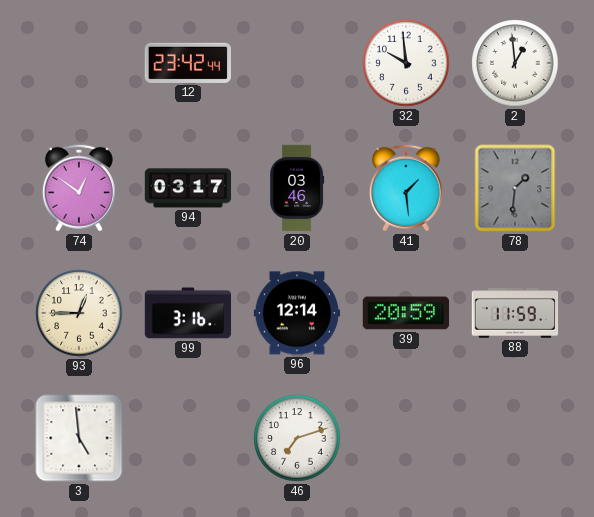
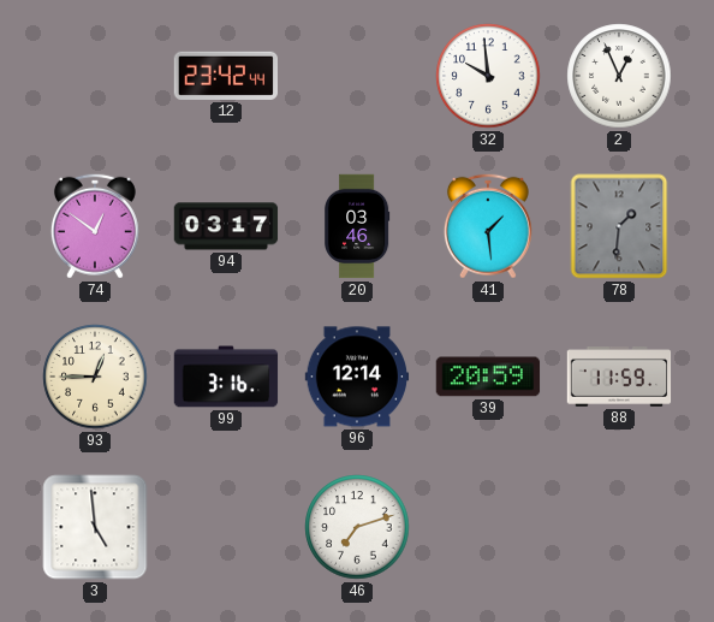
2: 12:59 -> 12:56
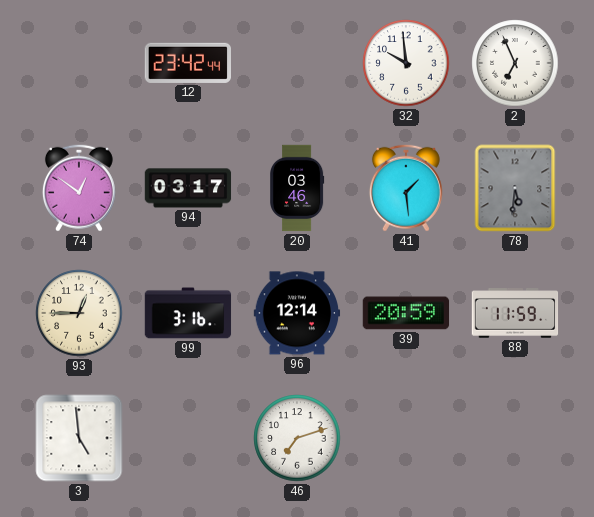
2: 12:56 -> 6:56
78: 1:31 -> 5:31
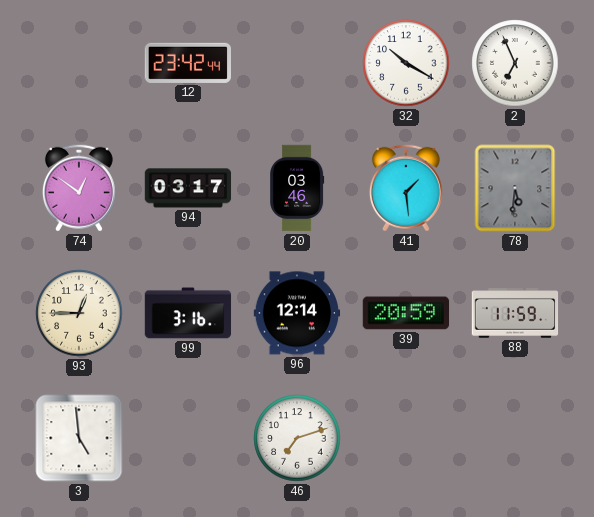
32: 9:59 -> 10:20
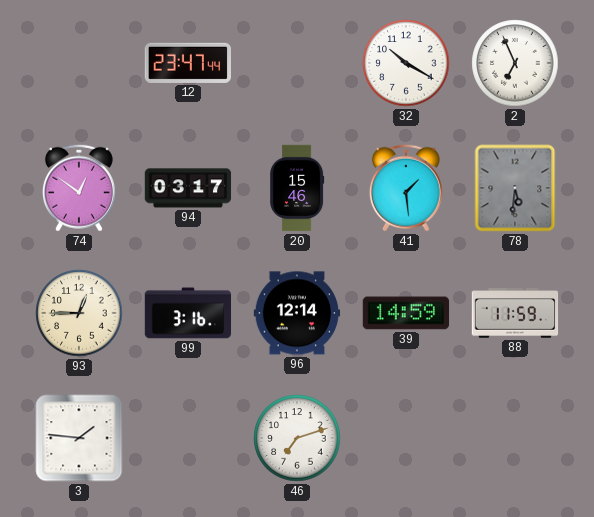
12: 23:42 -> 23:47
20: 03:46 -> 15:46
39: 20:59 -> 14:59
3: 4:59 -> 1:46
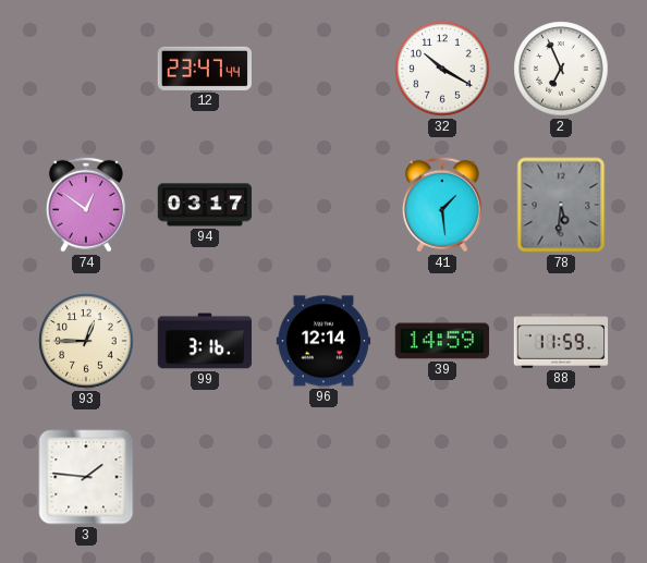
20: 15:46 -> none
46: 7:12 -> none
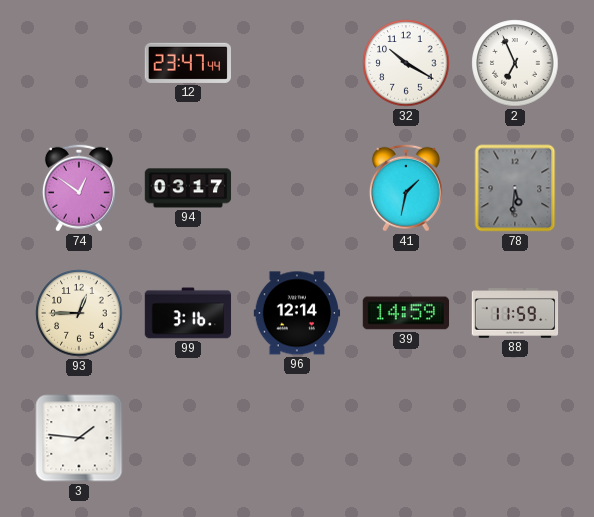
41: 1:29 -> 1:32
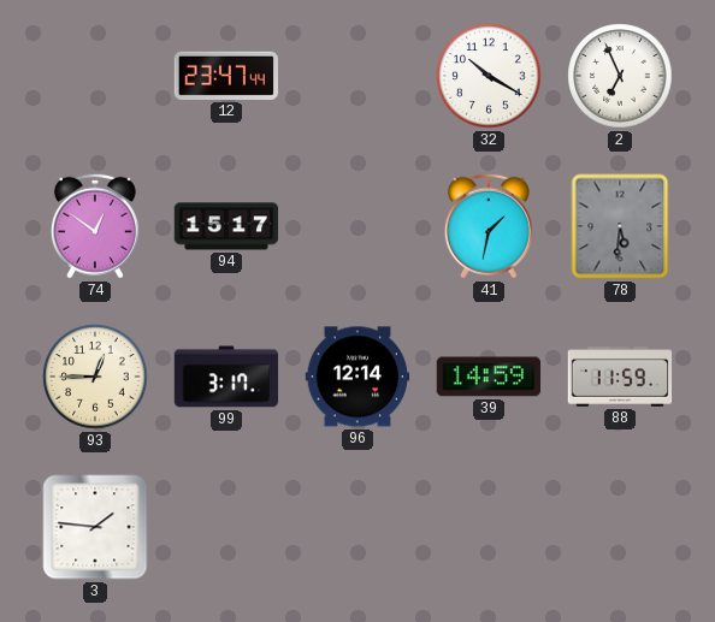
94: 03:17 -> 15:17
99: 3:16 -> 3:17
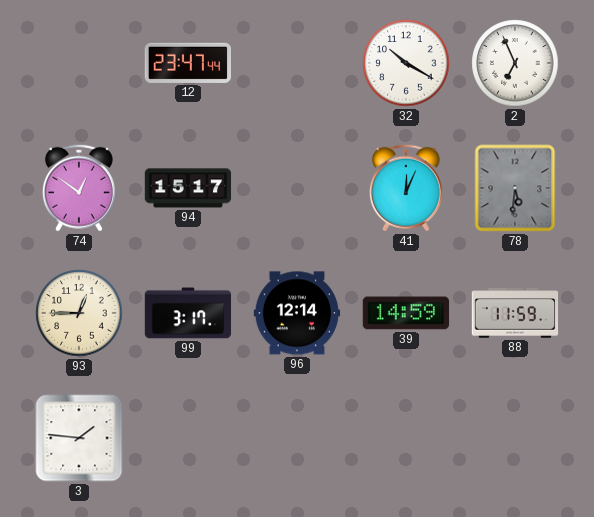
41: 1:32 -> 12:04
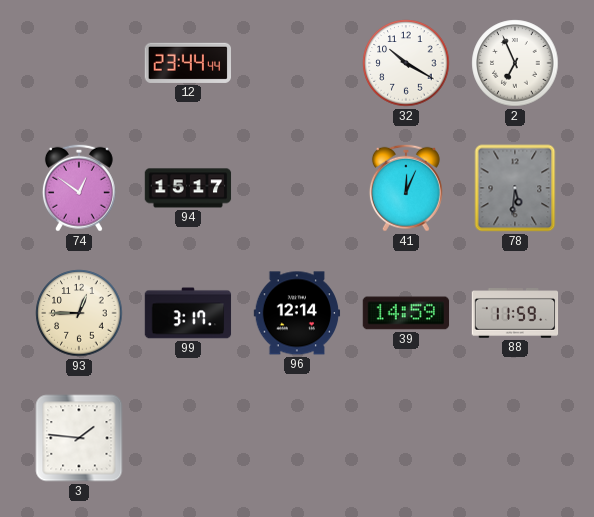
12: 23:47 -> 23:44
